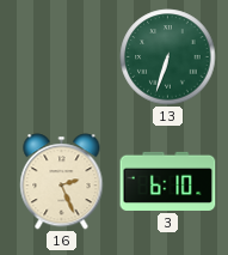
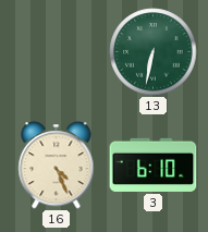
13: 6:33 -> 6:32
16: 2:26 -> 4:26
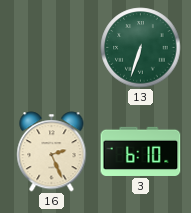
13: 6:32 -> 6:33
16: 4:26 -> 2:26
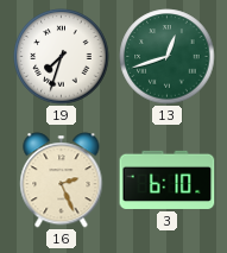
19: none -> 7:33
13: 6:33 -> 12:42
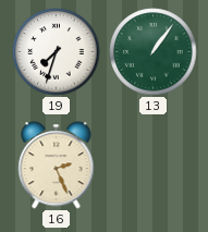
13: 12:42 -> 1:06
3: 6:10 -> none
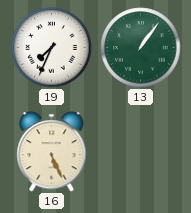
19: 7:33 -> 7:34
16: 2:26 -> 5:26
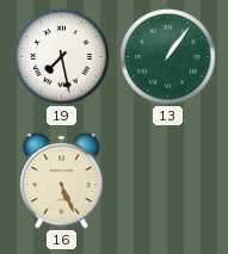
19: 7:34 -> 7:28
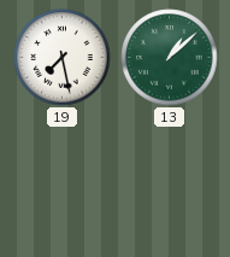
13: 1:06 -> 1:08
16: 5:26 -> none
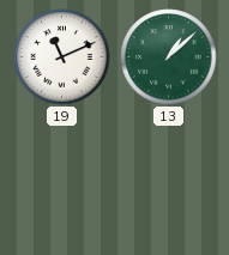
19: 7:28 -> 11:11
